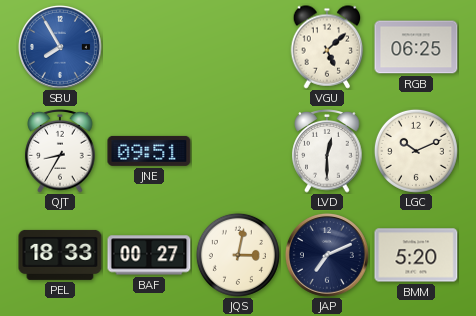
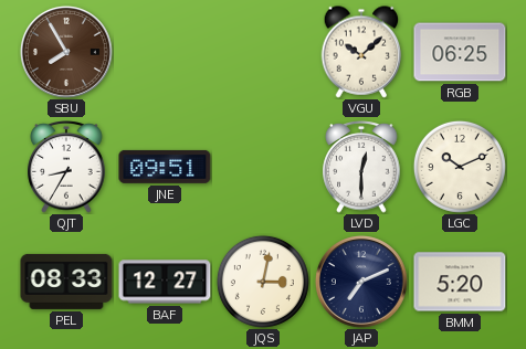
SBU dial: blue -> brown
VGU: 5:08 -> 10:08
PEL: 18:33 -> 08:33
BAF: 00:27 -> 12:27
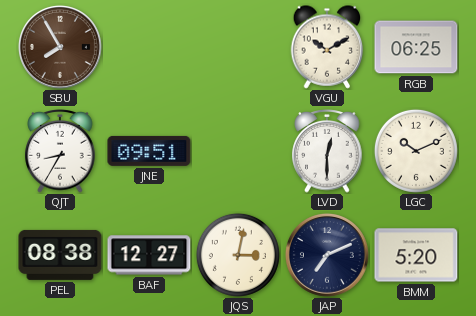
VGU: 10:08 -> 10:10
PEL: 08:33 -> 08:38
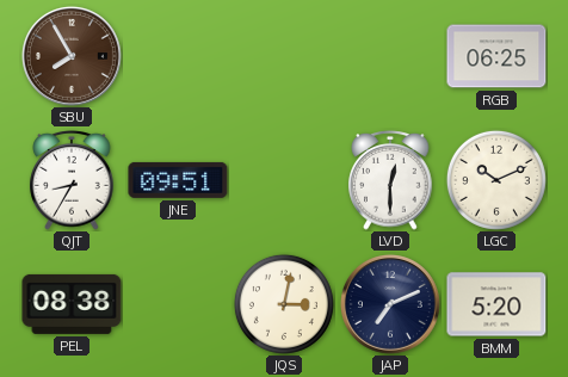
VGU: 10:10 -> none
BAF: 12:27 -> none
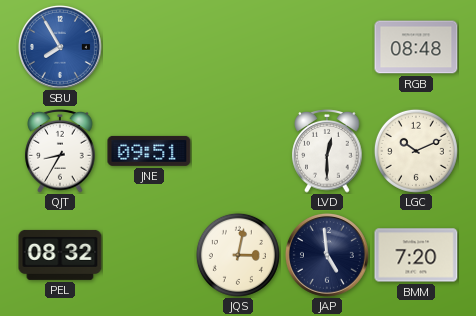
SBU dial: brown -> blue
RGB: 06:25 -> 08:48
PEL: 08:38 -> 08:32
JAP: 7:11 -> 4:59
BMM: 5:20 -> 7:20
